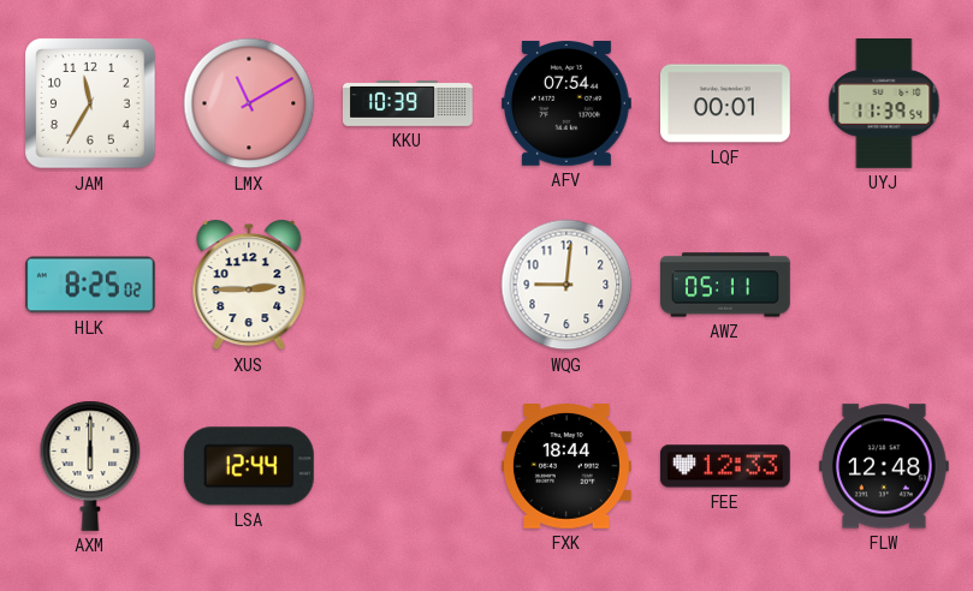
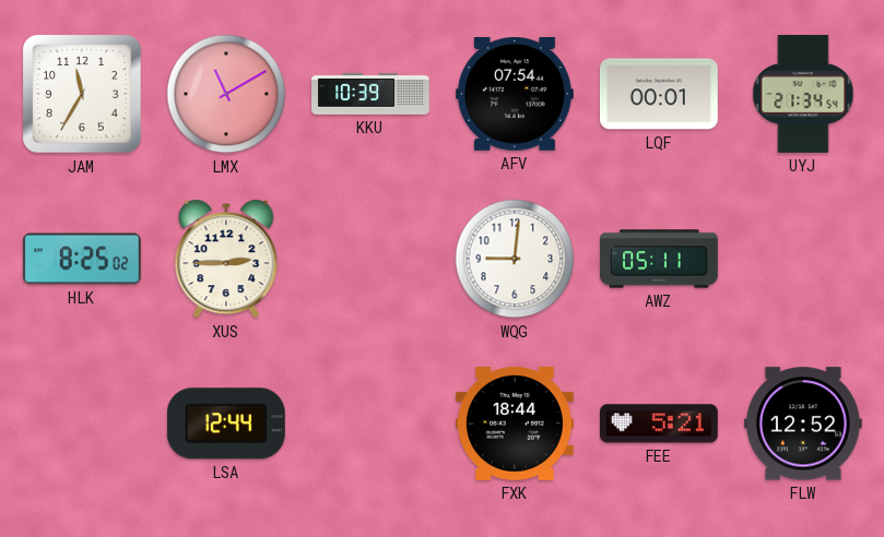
UYJ: 11:39 -> 21:34
AXM: 6:00 -> none
FEE: 12:33 -> 5:21
FLW: 12:48 -> 12:52
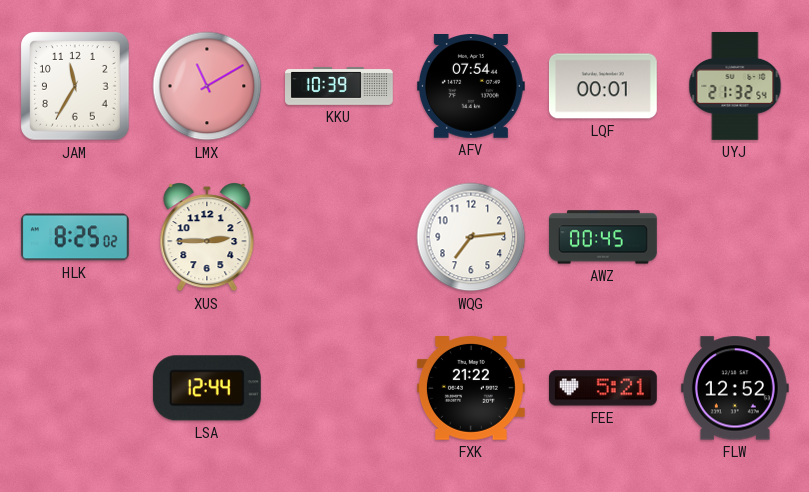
UYJ: 21:34 -> 21:32
WQG: 9:01 -> 7:14
AWZ: 05:11 -> 00:45
FXK: 18:44 -> 21:22
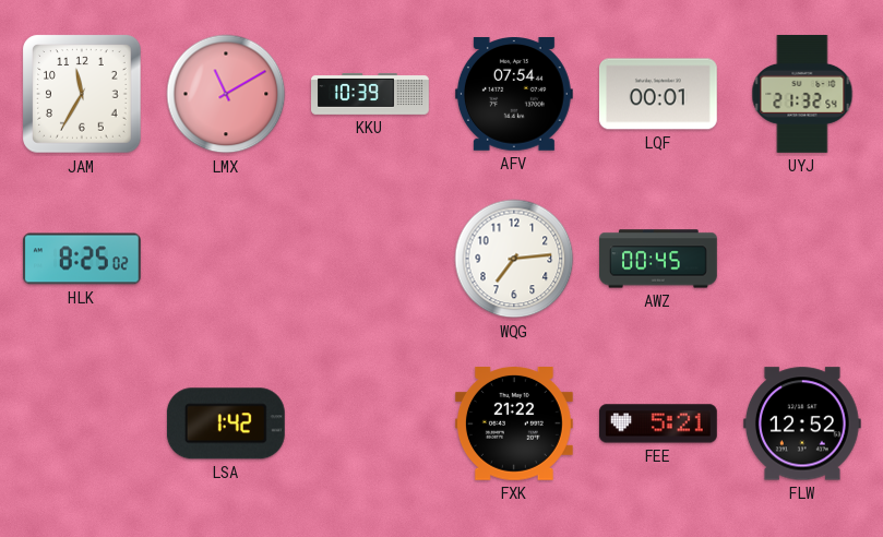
XUS: 2:45 -> none
LSA: 12:44 -> 1:42
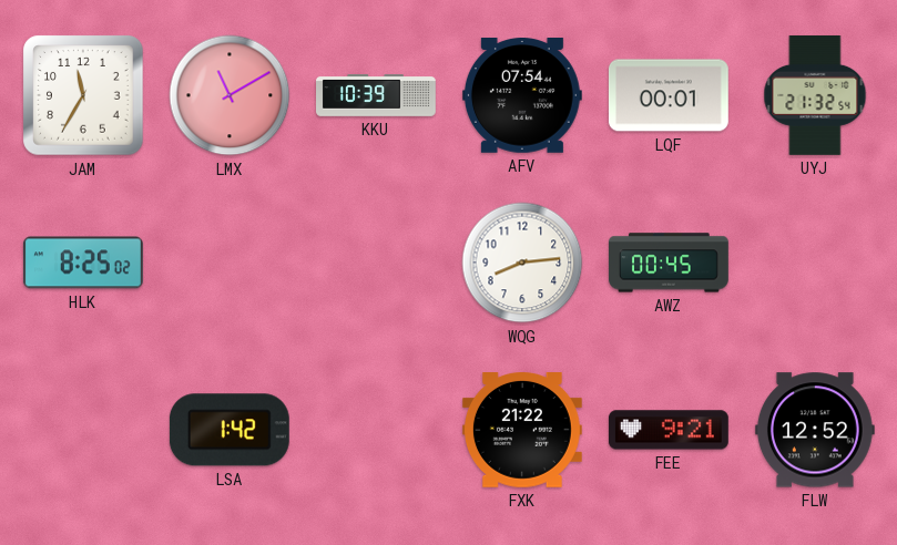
WQG: 7:14 -> 8:14
FEE: 5:21 -> 9:21
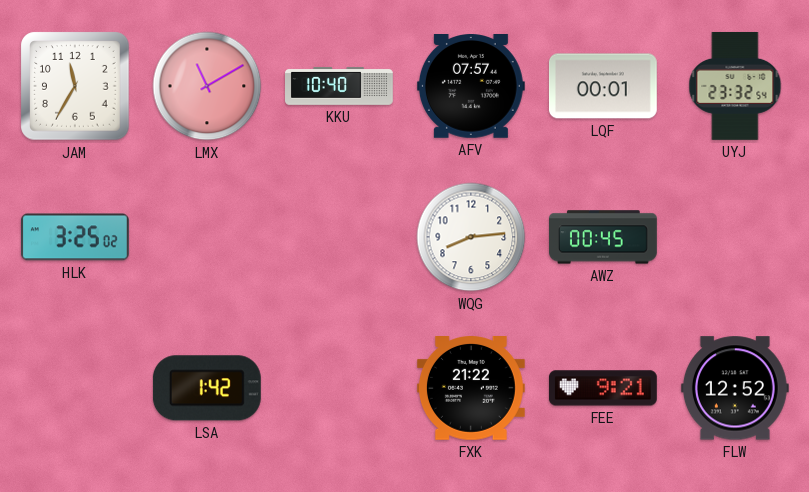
KKU: 10:39 -> 10:40
AFV: 07:54 -> 07:57
UYJ: 21:32 -> 23:32
HLK: 8:25 -> 3:25
